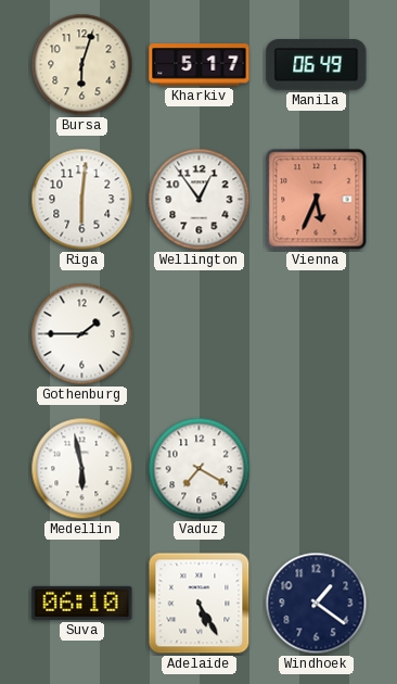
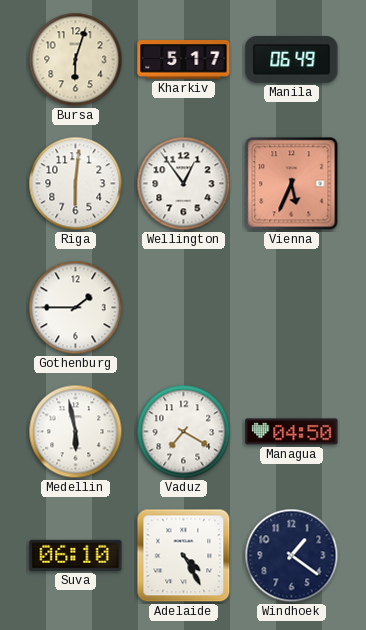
Managua: none -> 04:50
Adelaide: 5:25 -> 4:25
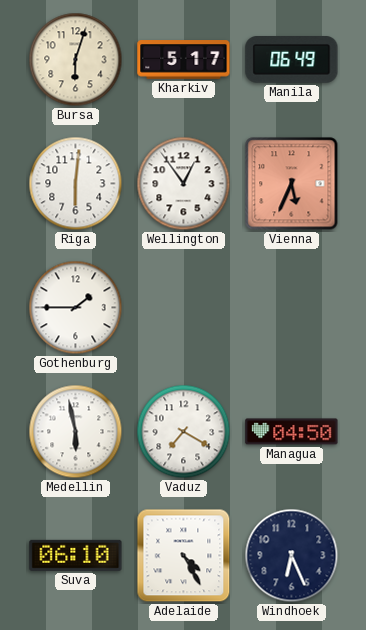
Windhoek: 1:21 -> 6:26
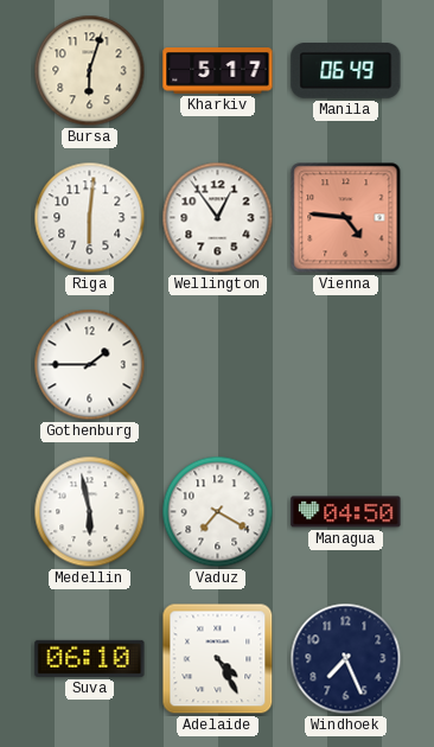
Vienna: 5:34 -> 4:46
Windhoek: 6:26 -> 7:26
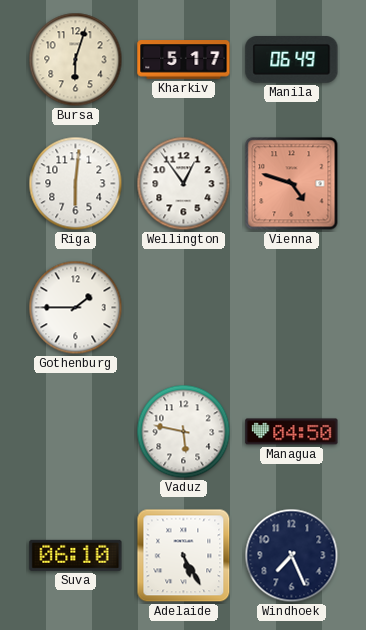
Vienna: 4:46 -> 4:48
Medellin: 5:58 -> none
Vaduz: 7:20 -> 5:47
Adelaide: 4:25 -> 5:25
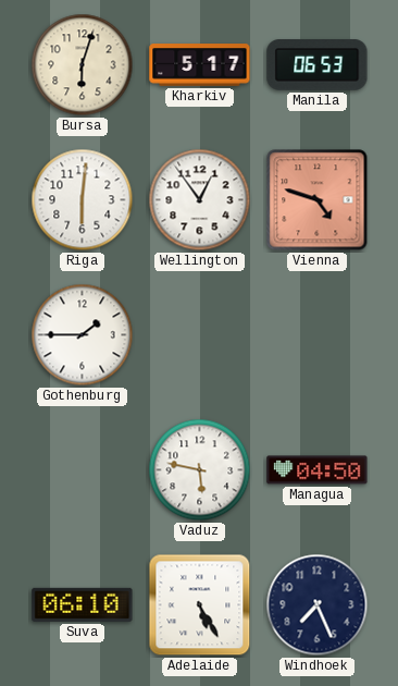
Manila: 06:49 -> 06:53
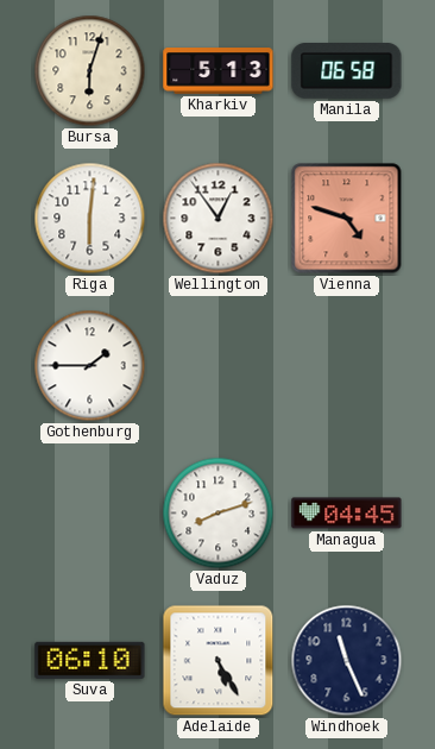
Kharkiv: 5:17 -> 5:13
Manila: 06:53 -> 06:58
Vaduz: 5:47 -> 8:12
Managua: 04:50 -> 04:45
Windhoek: 7:26 -> 11:26
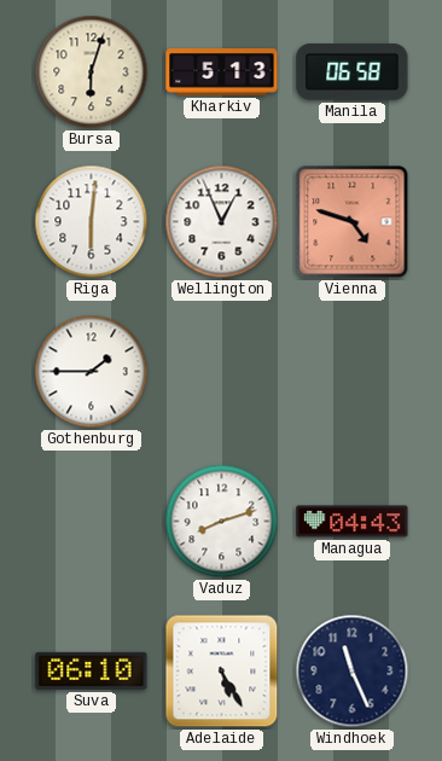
Wellington: 12:54 -> 12:56
Managua: 04:45 -> 04:43
